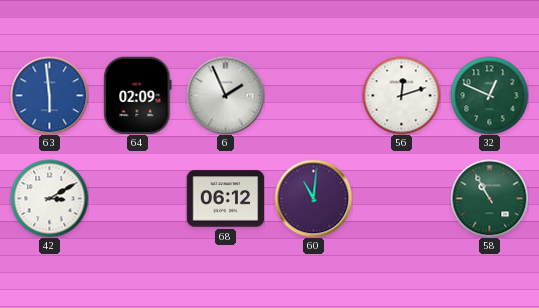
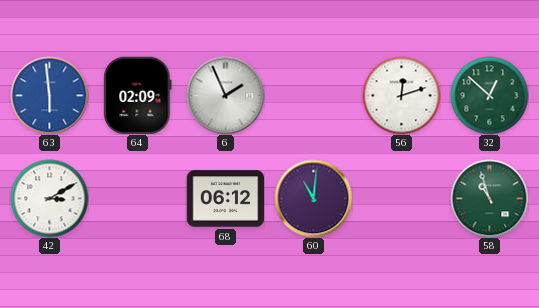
32: 12:49 -> 12:52
58: 10:55 -> 10:57
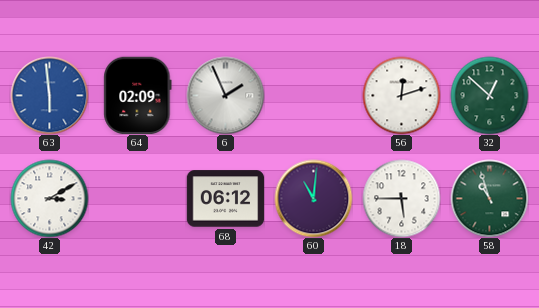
18: none -> 5:45
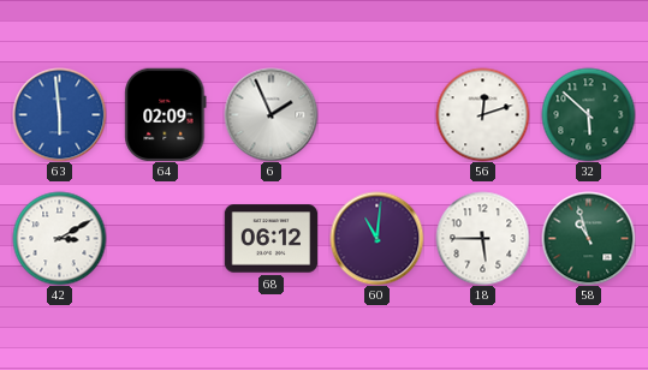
32: 12:52 -> 5:52
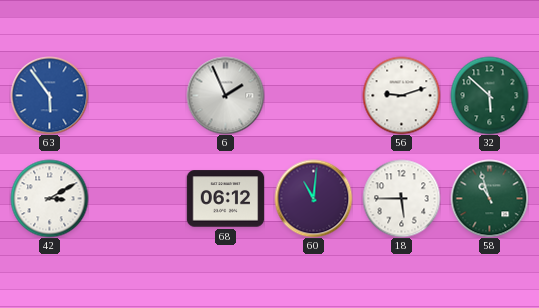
63: 5:59 -> 5:54
64: 02:09 -> none
56: 12:12 -> 9:12
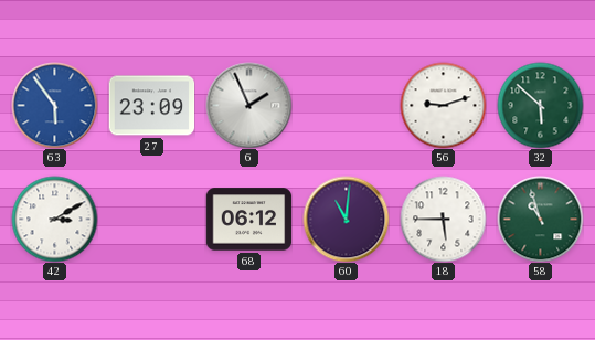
27: none -> 23:09
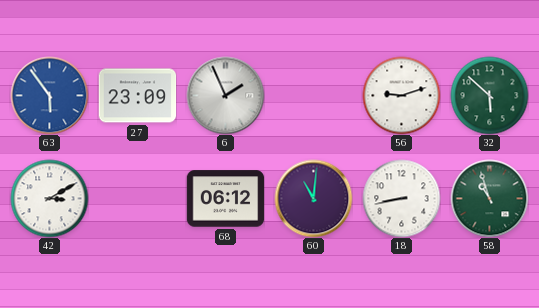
18: 5:45 -> 8:43
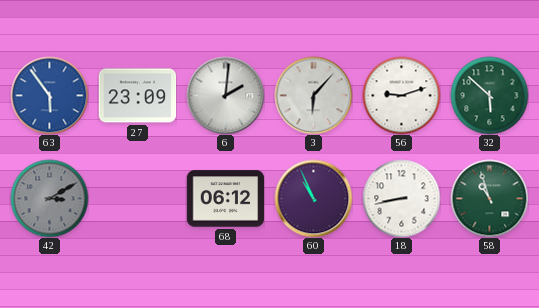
6: 1:56 -> 2:01
3: none -> 6:07
42 dial: white -> grey
60: 11:01 -> 10:56
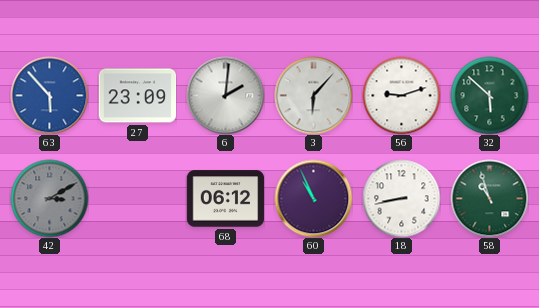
63: 5:54 -> 5:53
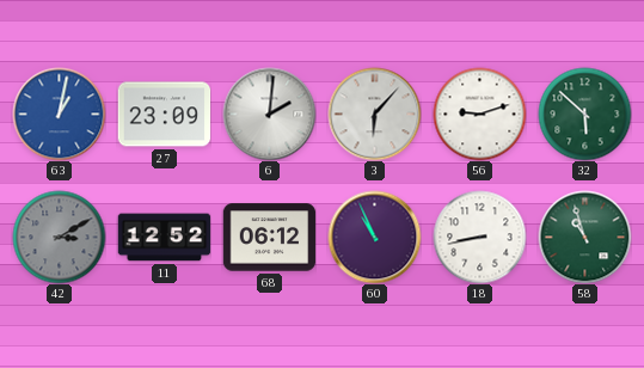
63: 5:53 -> 1:02
11: none -> 12:52
